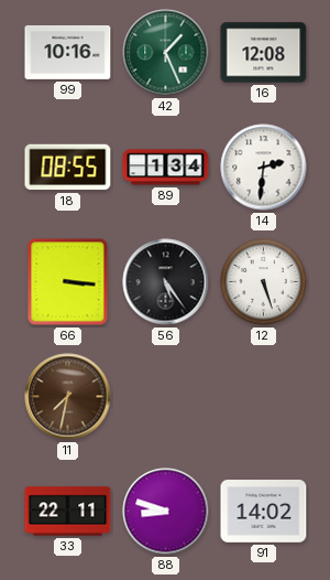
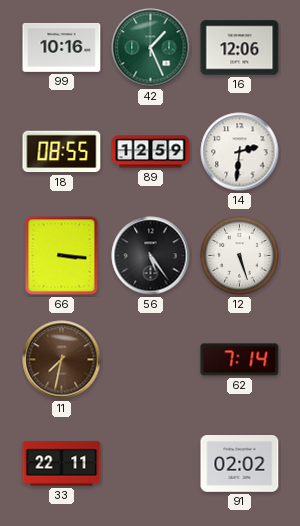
16: 12:08 -> 12:06
89: 1:34 -> 12:59
62: none -> 7:14
88: 8:48 -> none
91: 14:02 -> 02:02
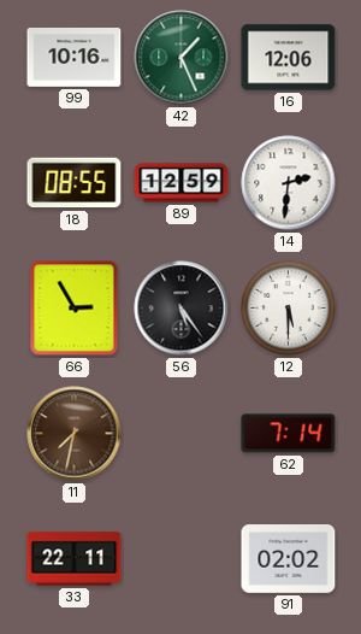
66: 3:16 -> 2:55
12: 5:27 -> 5:30
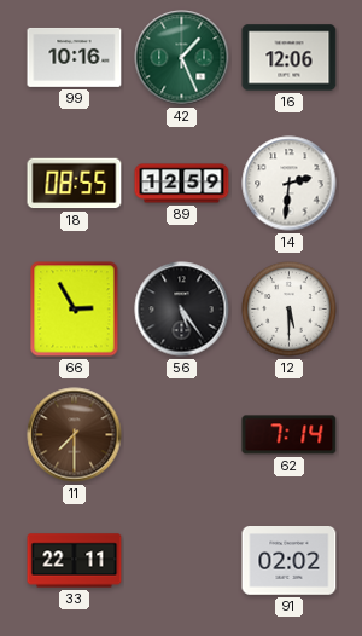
11: 7:32 -> 7:30
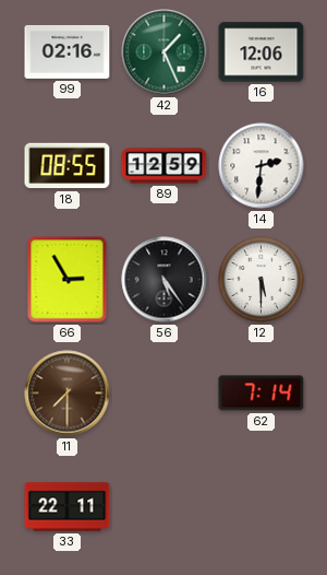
99: 10:16 -> 02:16
91: 02:02 -> none
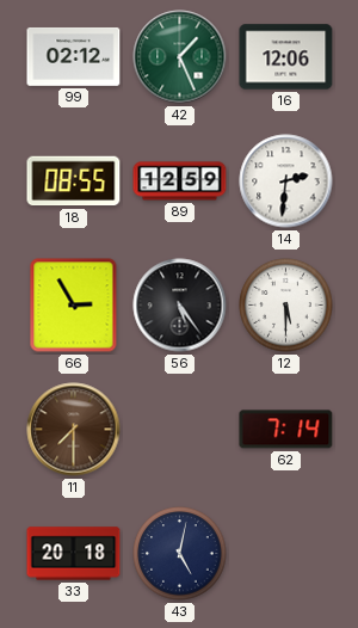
99: 02:16 -> 02:12
33: 22:11 -> 20:18
43: none -> 5:02
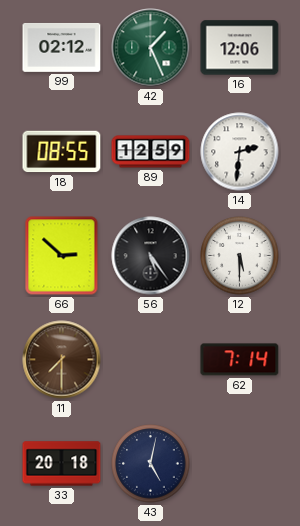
66: 2:55 -> 2:52
